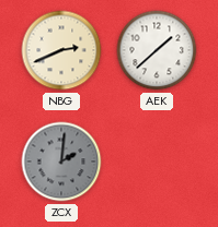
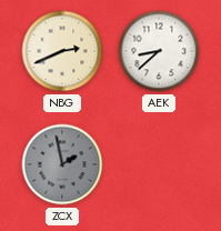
AEK: 1:38 -> 8:38
ZCX: 2:01 -> 1:58
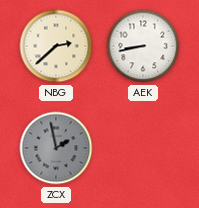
NBG: 2:41 -> 2:38
AEK: 8:38 -> 8:43
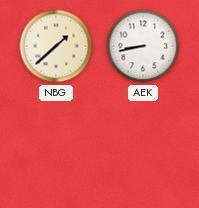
NBG: 2:38 -> 1:38
ZCX: 1:58 -> none
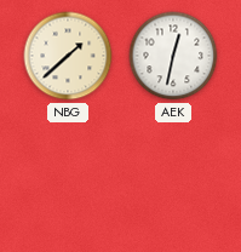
AEK: 8:43 -> 12:32
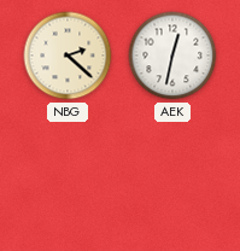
NBG: 1:38 -> 2:22
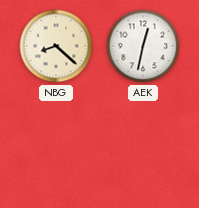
NBG: 2:22 -> 8:22
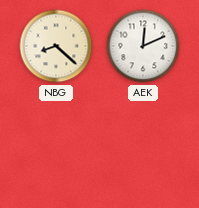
AEK: 12:32 -> 12:11
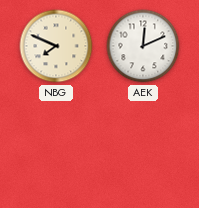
NBG: 8:22 -> 7:49
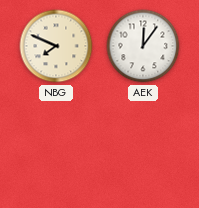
AEK: 12:11 -> 12:06
